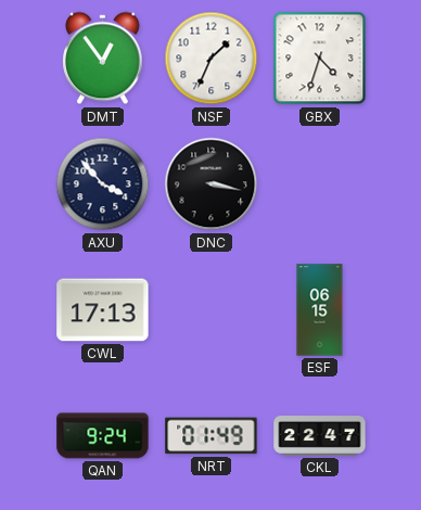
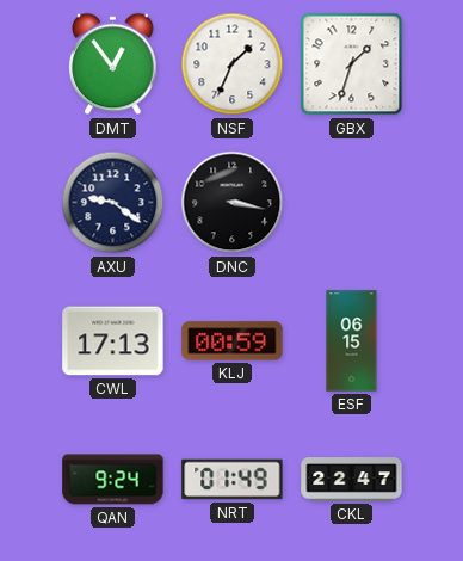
GBX: 4:33 -> 1:33
AXU: 3:53 -> 9:21
KLJ: none -> 00:59
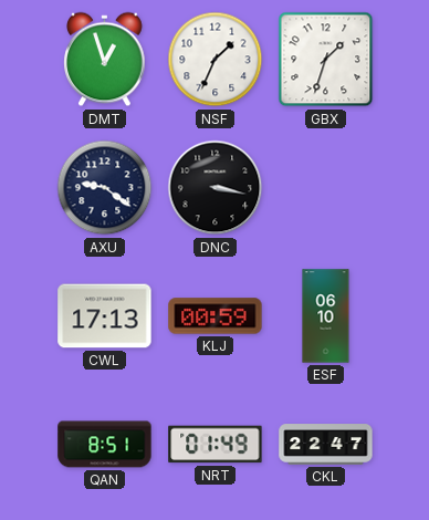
DMT: 12:54 -> 12:57
ESF: 06:15 -> 06:10
QAN: 9:24 -> 8:51
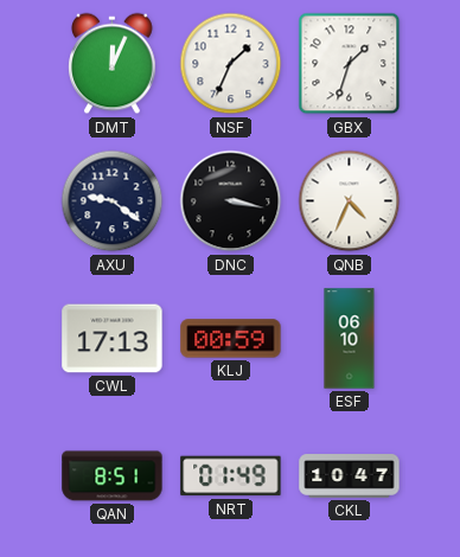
DMT: 12:57 -> 12:04
QNB: none -> 4:34
CKL: 22:47 -> 10:47
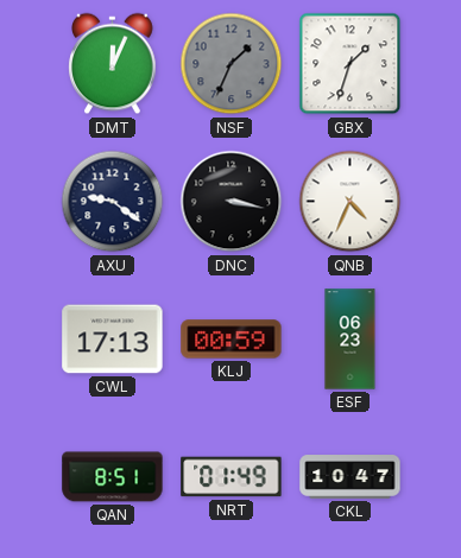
NSF dial: white -> grey
ESF: 06:10 -> 06:23
